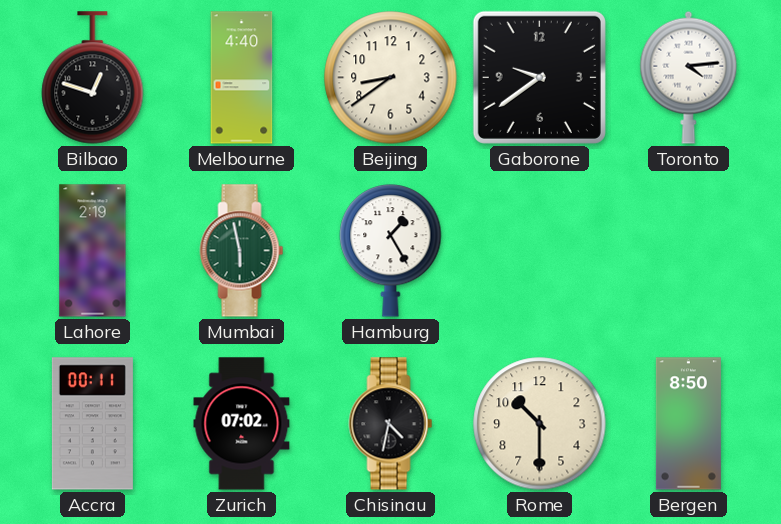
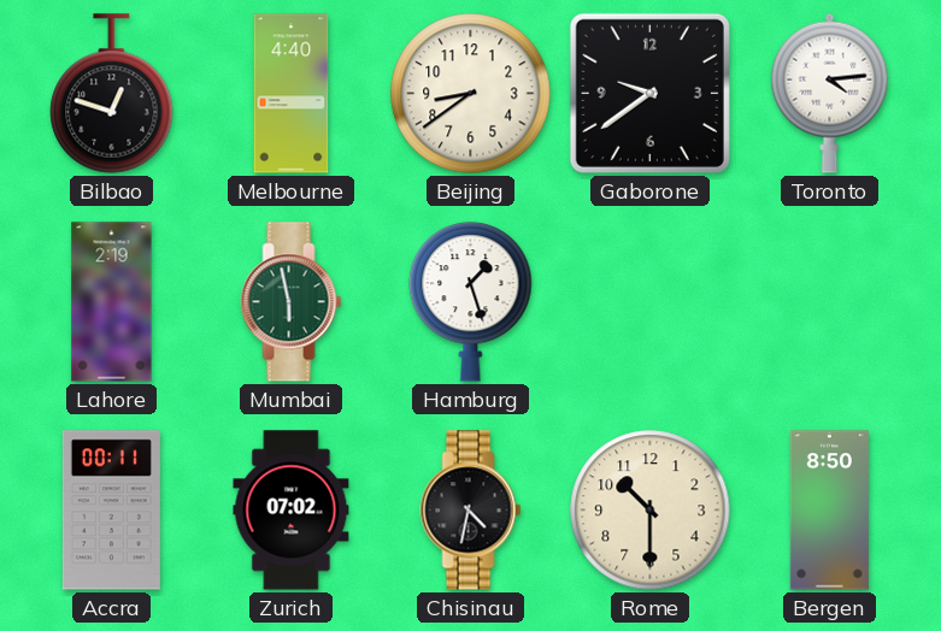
Hamburg: 1:25 -> 1:27
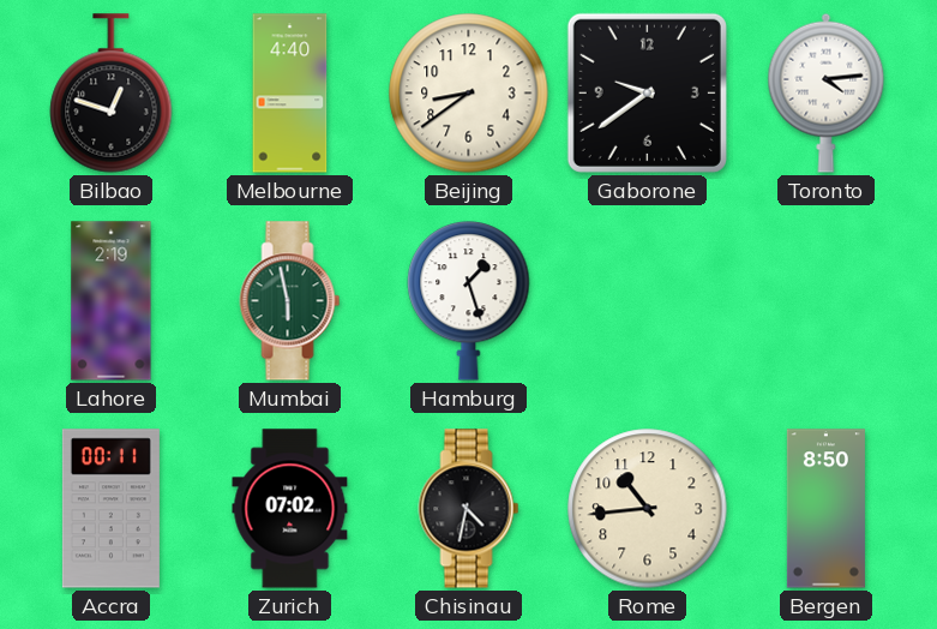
Rome: 10:30 -> 10:44
